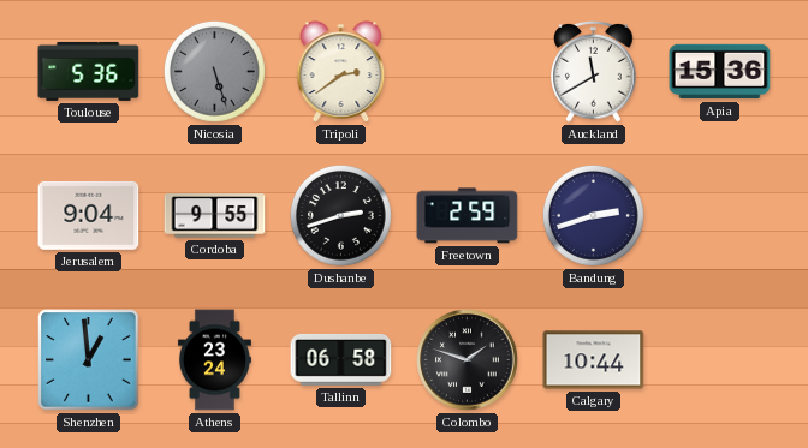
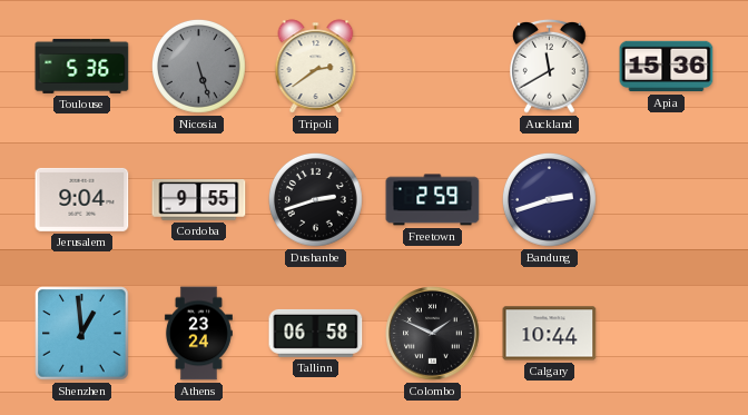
Colombo: 1:48 -> 1:49
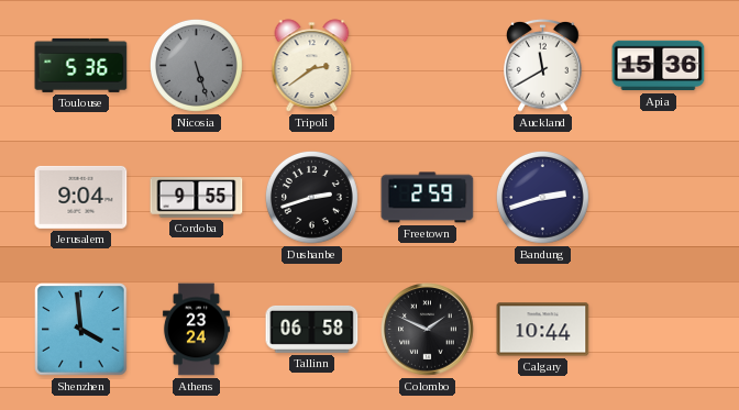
Shenzhen: 12:59 -> 3:59
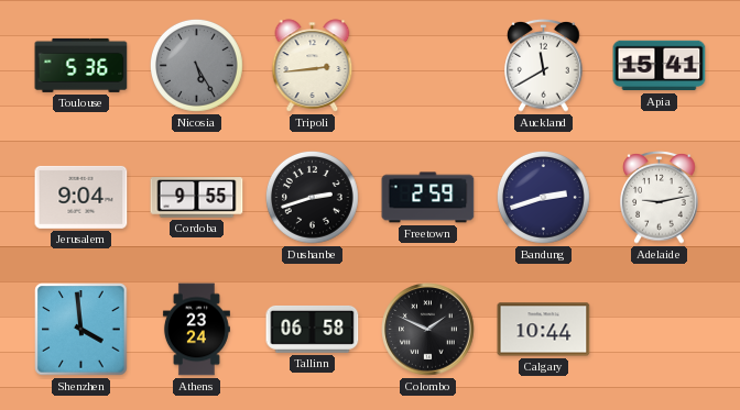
Nicosia: 5:27 -> 5:25
Tripoli: 2:39 -> 2:44
Apia: 15:36 -> 15:41
Adelaide: none -> 9:13
